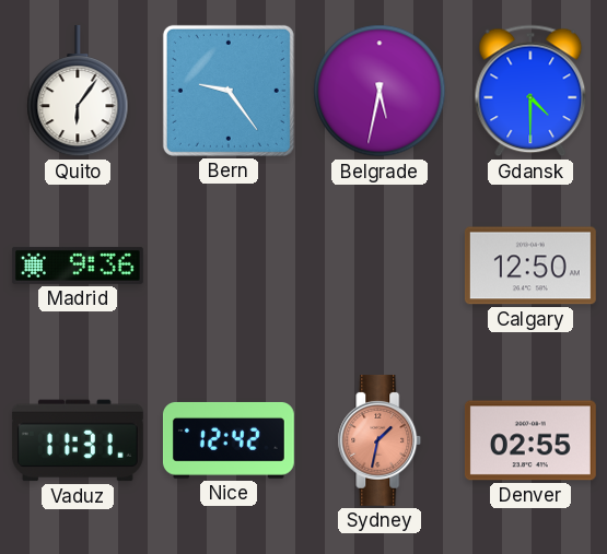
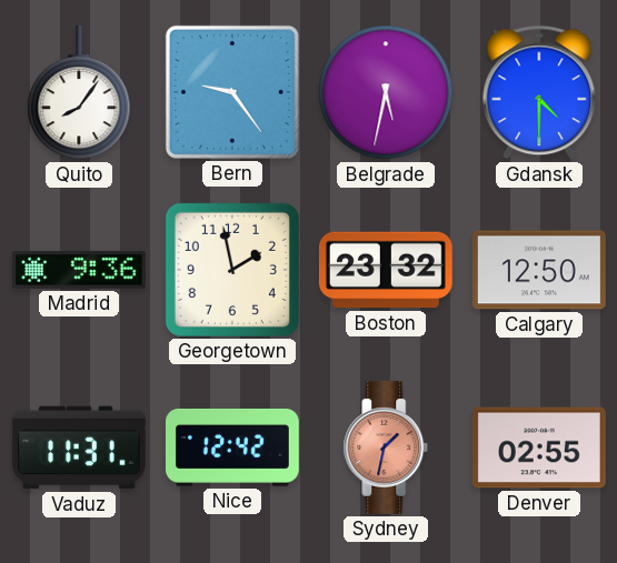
Quito: 6:06 -> 8:06
Georgetown: none -> 1:58
Boston: none -> 23:32
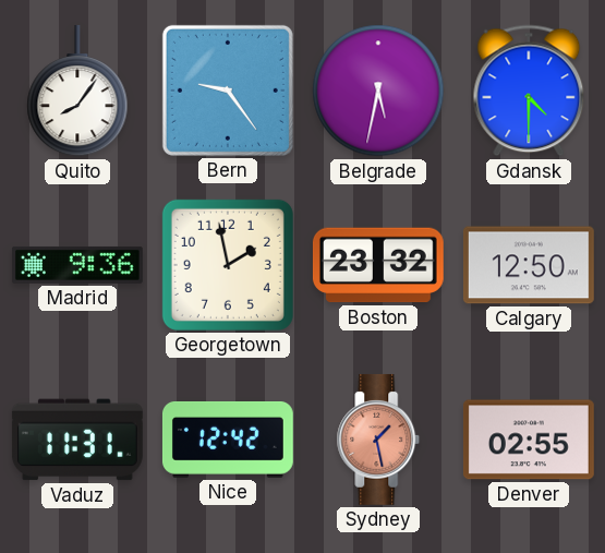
Sydney: 1:32 -> 1:28
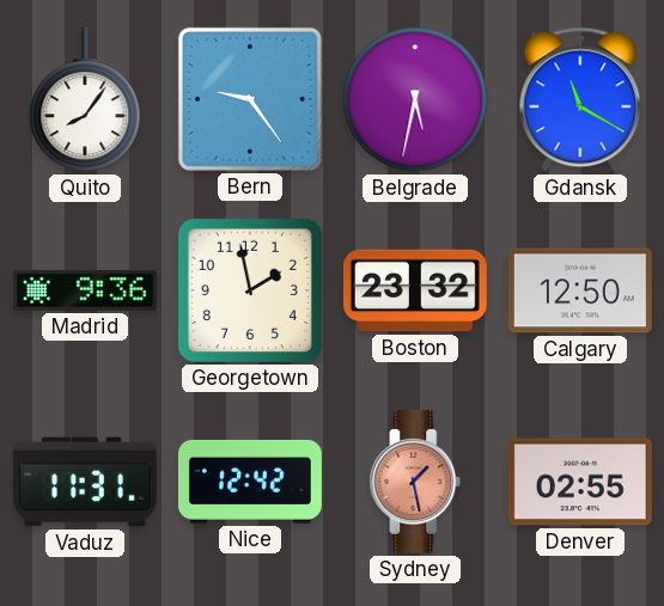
Gdansk: 4:30 -> 11:20
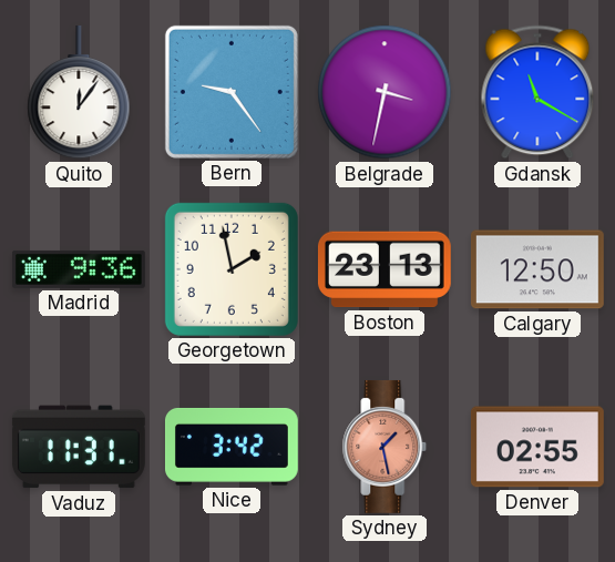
Quito: 8:06 -> 12:06
Belgrade: 5:32 -> 3:32
Boston: 23:32 -> 23:13
Nice: 12:42 -> 3:42
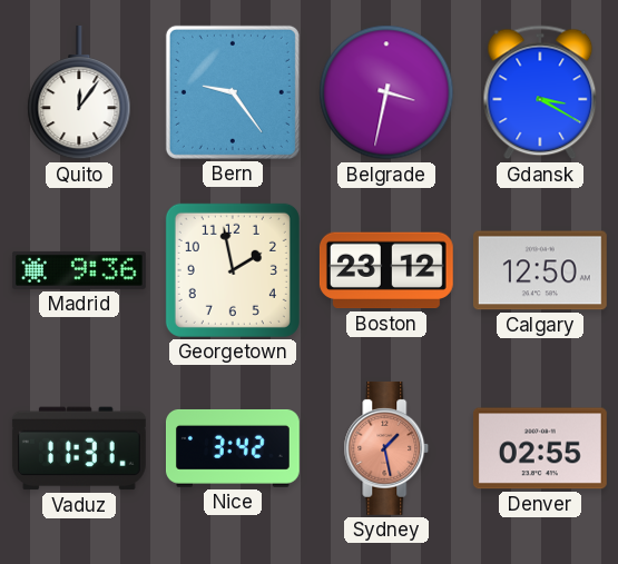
Gdansk: 11:20 -> 3:20
Boston: 23:13 -> 23:12
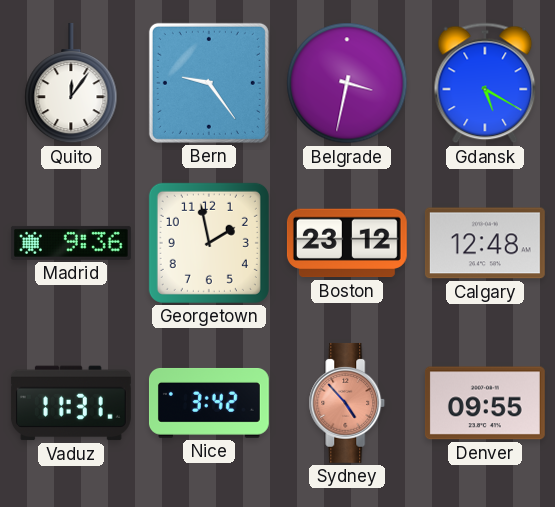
Gdansk: 3:20 -> 5:20
Calgary: 12:50 -> 12:48
Sydney: 1:28 -> 4:53
Denver: 02:55 -> 09:55
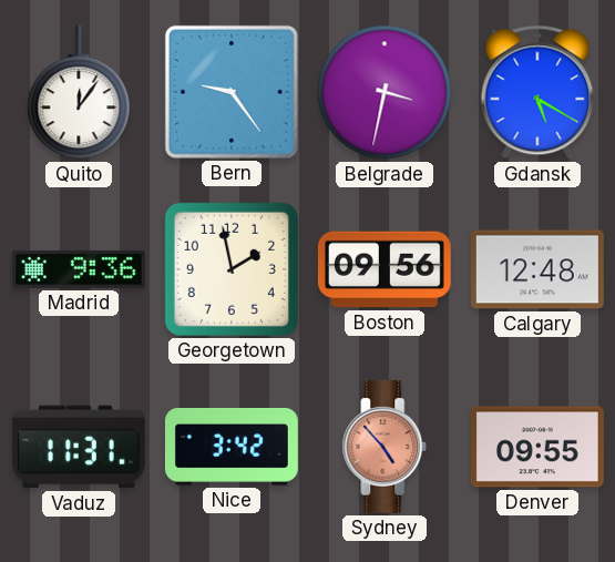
Boston: 23:12 -> 09:56
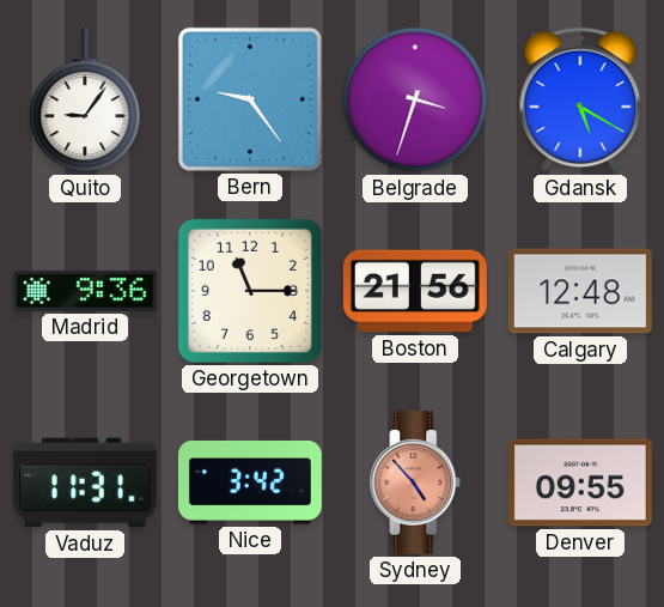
Quito: 12:06 -> 9:06
Belgrade: 3:32 -> 3:33
Georgetown: 1:58 -> 11:15
Boston: 09:56 -> 21:56
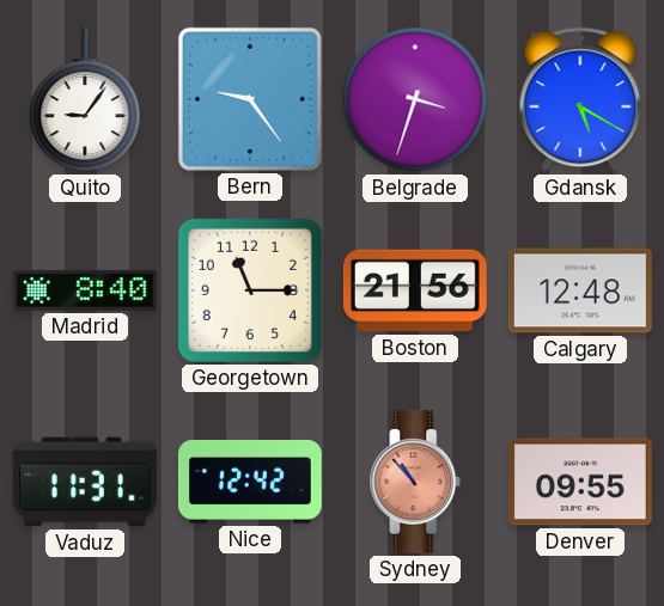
Madrid: 9:36 -> 8:40
Nice: 3:42 -> 12:42
Sydney: 4:53 -> 10:53
